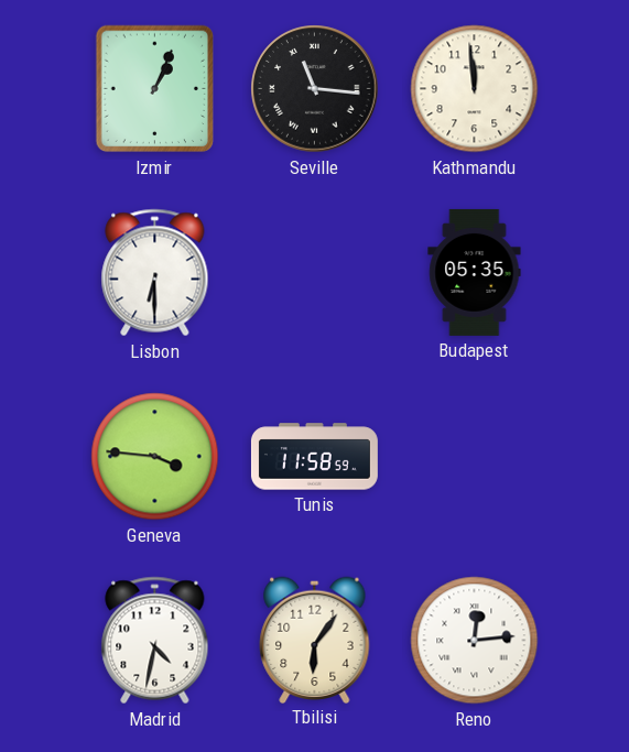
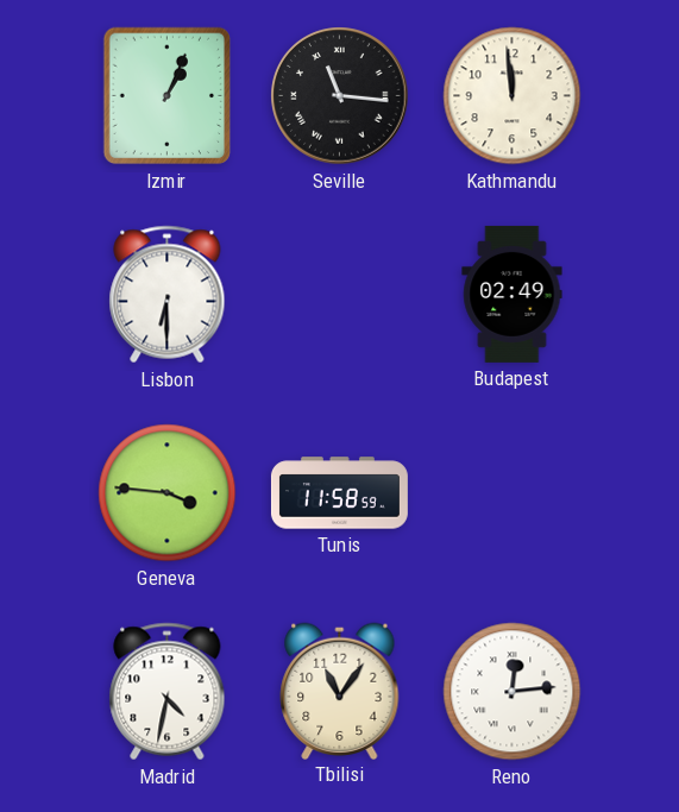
Budapest: 05:35 -> 02:49
Tbilisi: 6:06 -> 11:06
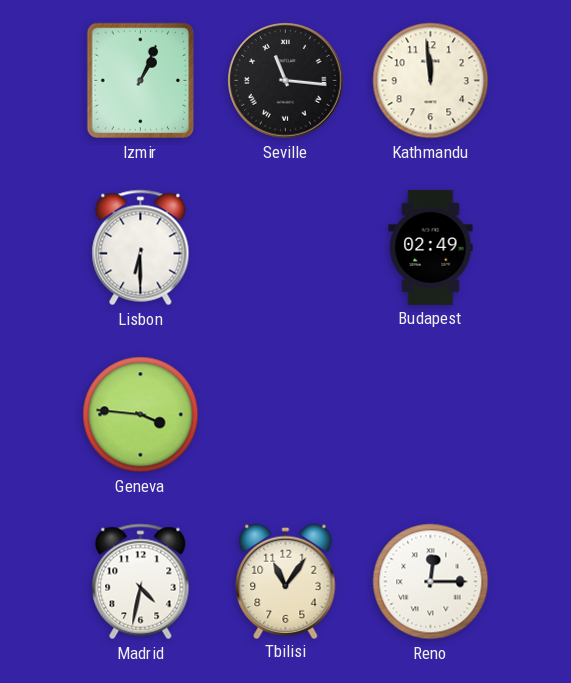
Tunis: 11:58 -> none
Reno: 12:14 -> 12:15
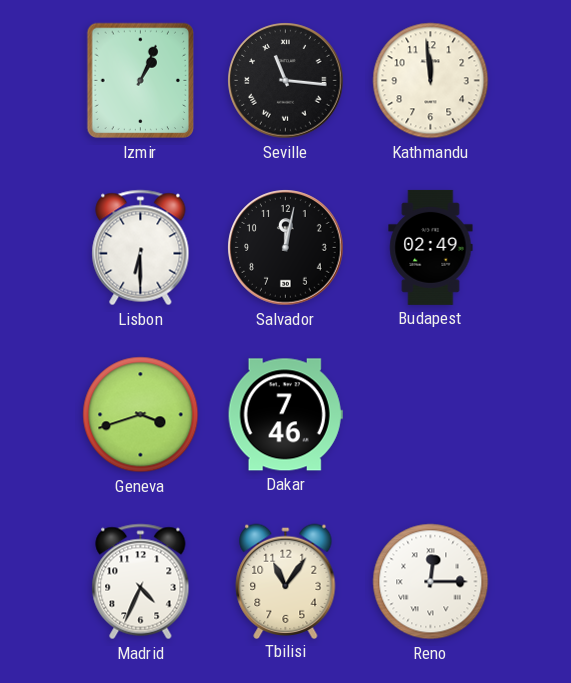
Salvador: none -> 12:02
Geneva: 3:46 -> 3:42
Dakar: none -> 7:46
Madrid: 4:32 -> 4:34
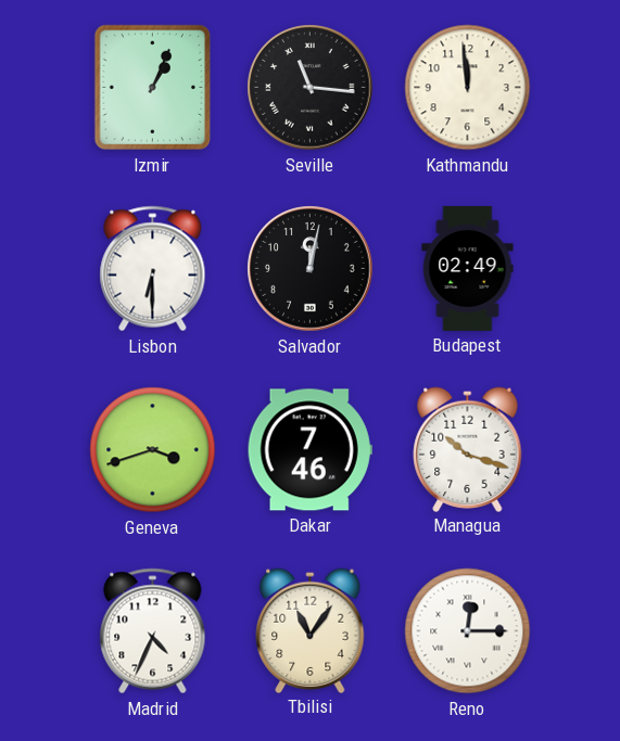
Managua: none -> 10:18
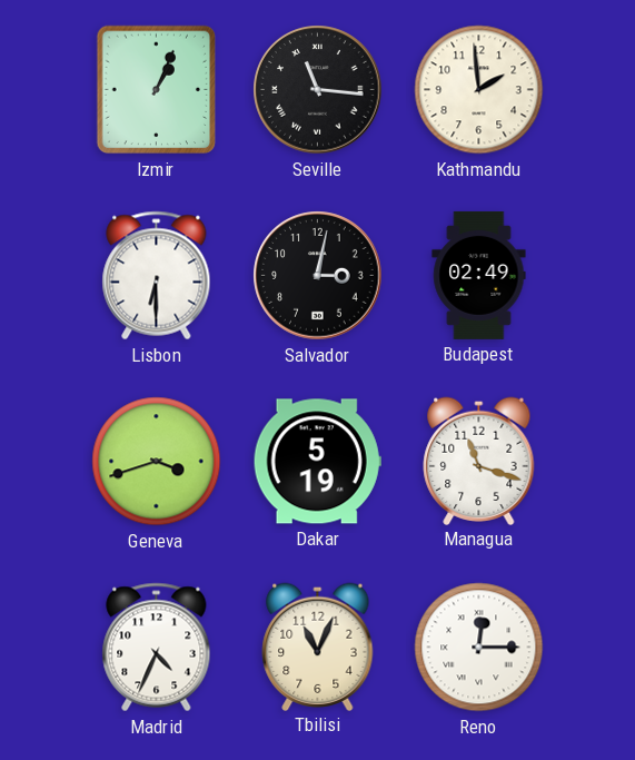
Kathmandu: 11:59 -> 1:59
Salvador: 12:02 -> 3:02
Dakar: 7:46 -> 5:19
Managua: 10:18 -> 11:18
Tbilisi: 11:06 -> 11:04
